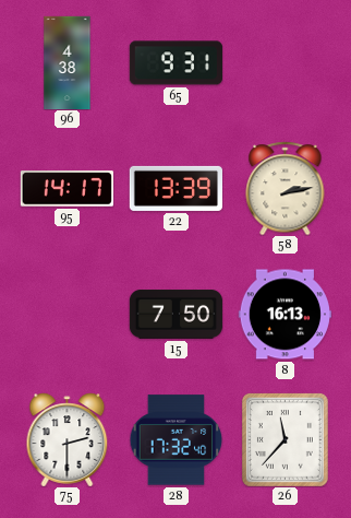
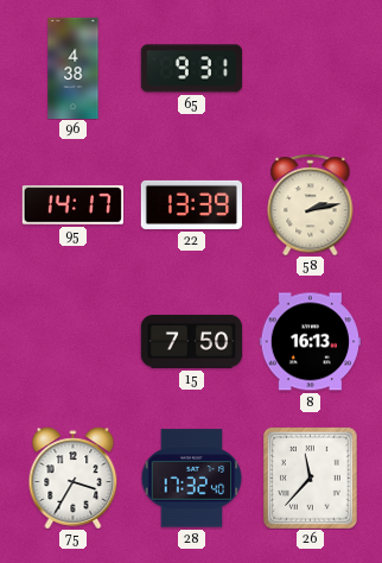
75: 2:30 -> 3:35
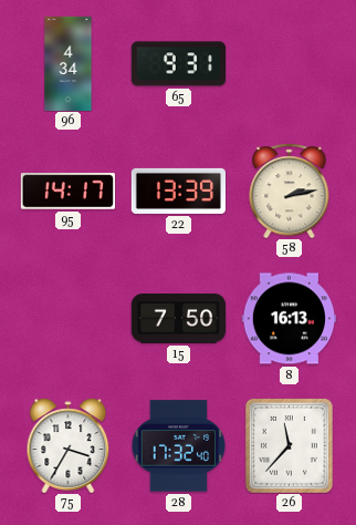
96: 4:38 -> 4:34
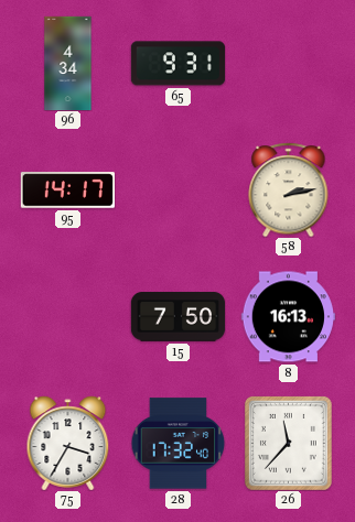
22: 13:39 -> none
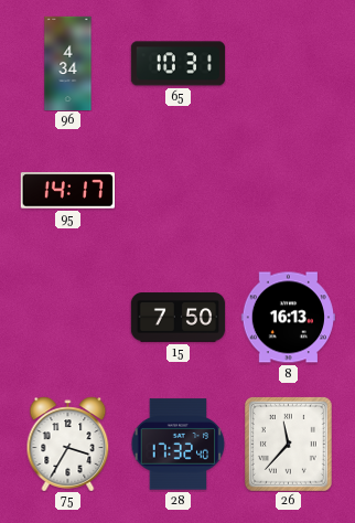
65: 9:31 -> 10:31
58: 2:13 -> none
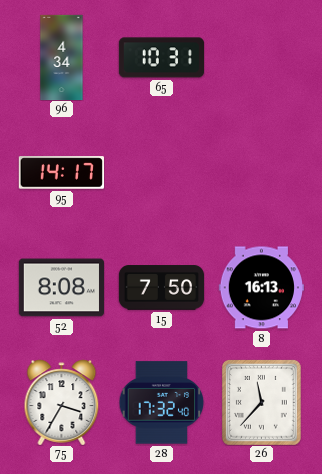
52: none -> 8:08
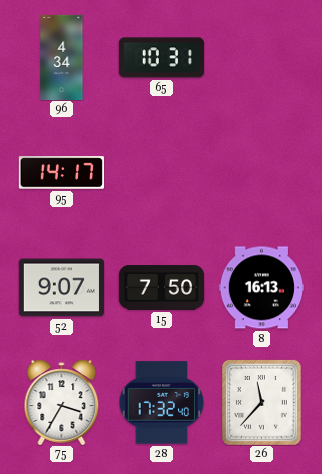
52: 8:08 -> 9:07
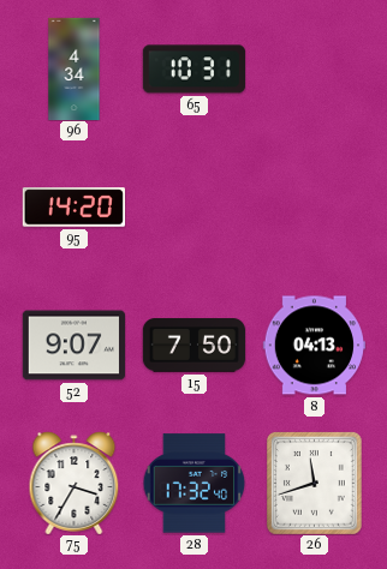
95: 14:17 -> 14:20
8: 16:13 -> 04:13
26: 11:37 -> 11:42
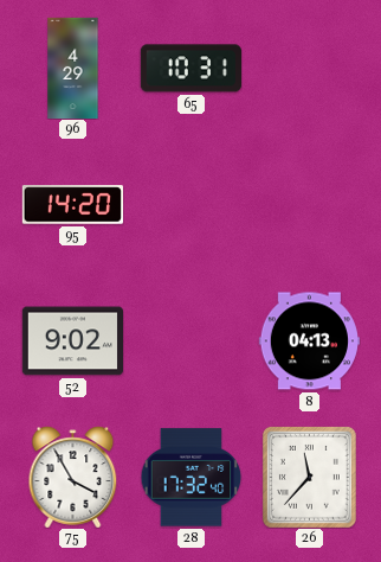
96: 4:34 -> 4:29
52: 9:07 -> 9:02
15: 7:50 -> none
75: 3:35 -> 3:55
26: 11:42 -> 11:37
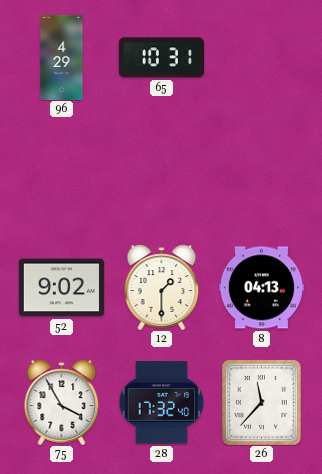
95: 14:20 -> none
12: none -> 1:30
